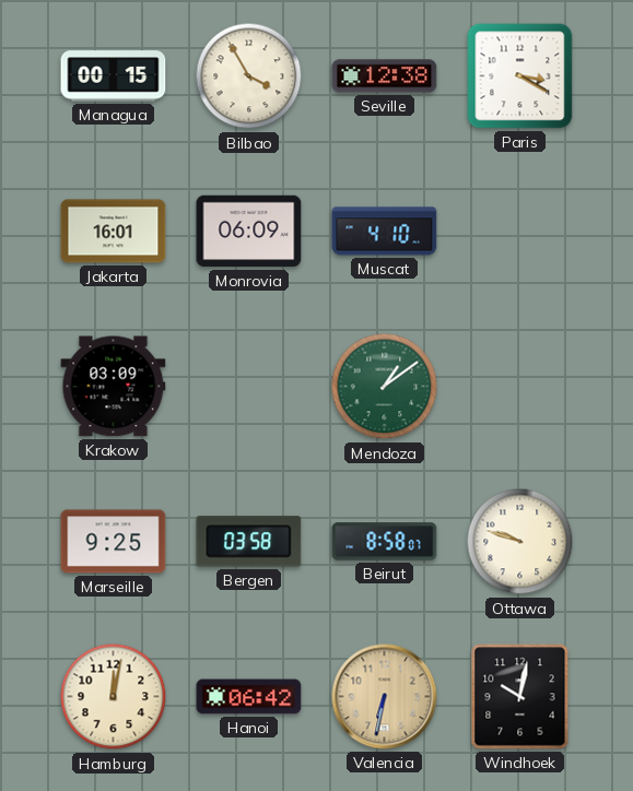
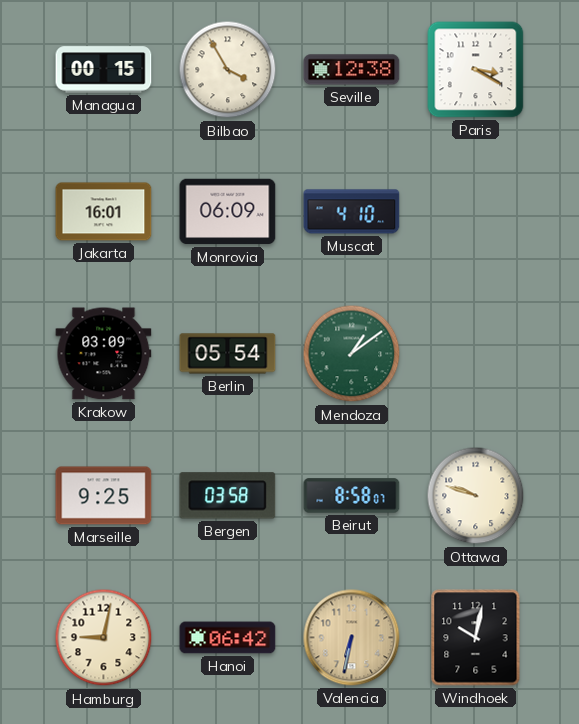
Berlin: none -> 05:54
Hamburg: 12:02 -> 9:02
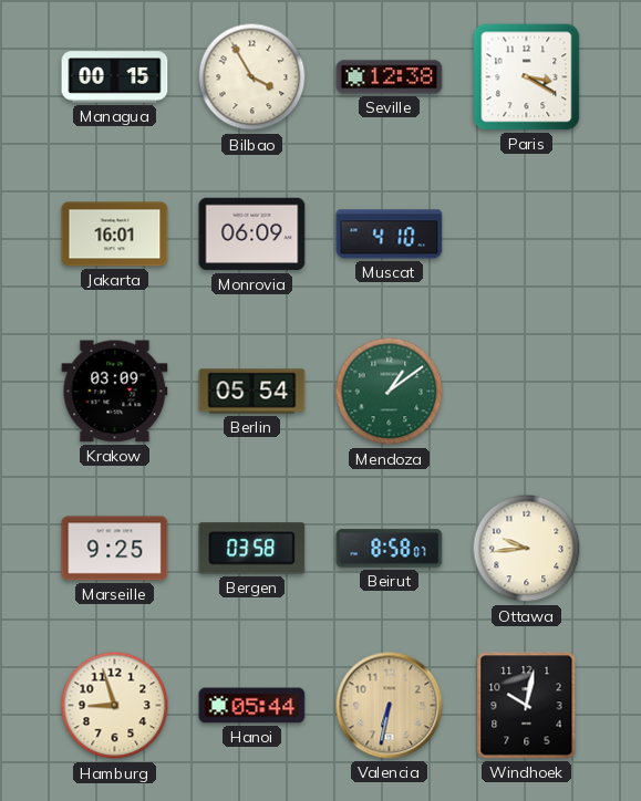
Ottawa: 9:48 -> 9:44
Hamburg: 9:02 -> 8:57
Hanoi: 06:42 -> 05:44
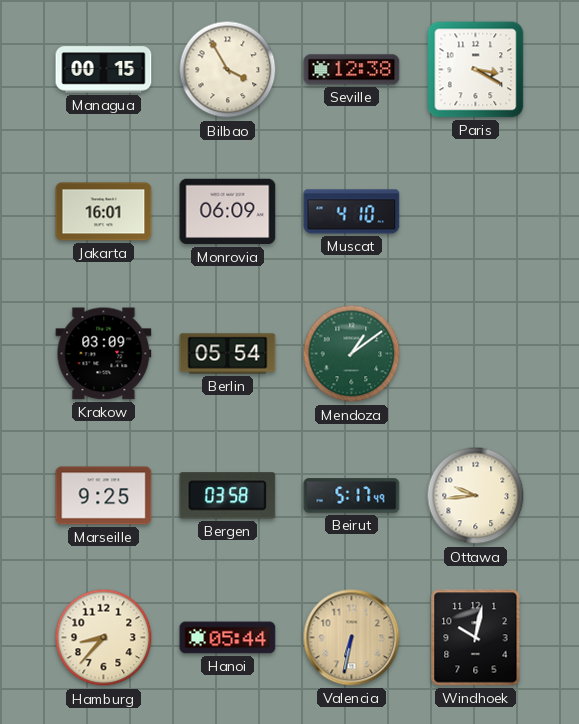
Beirut: 8:58 -> 5:17
Hamburg: 8:57 -> 8:37
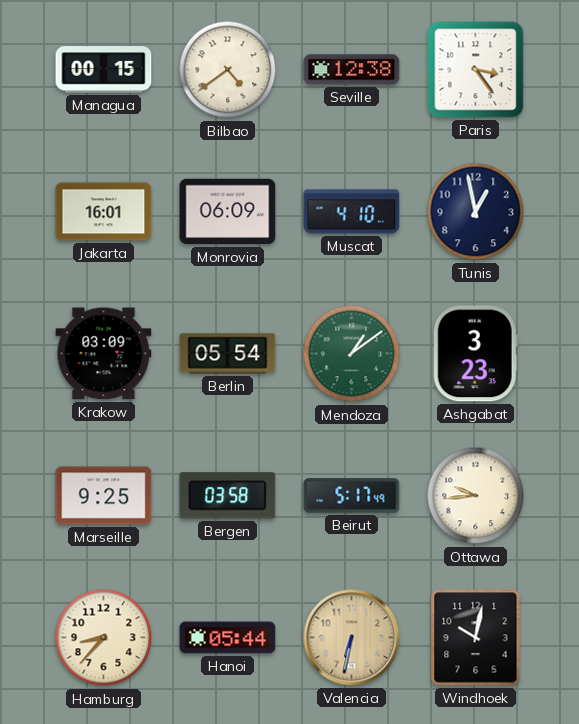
Bilbao: 3:55 -> 4:39
Paris: 3:20 -> 3:24
Tunis: none -> 12:58
Ashgabat: none -> 3:23
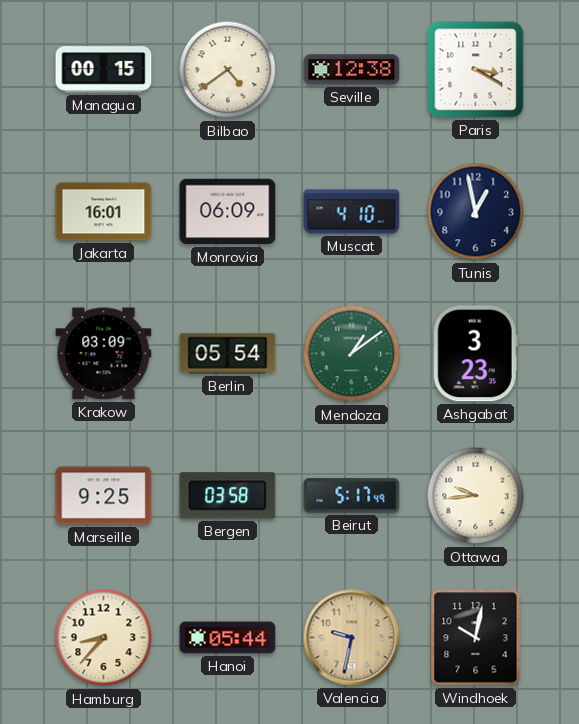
Paris: 3:24 -> 3:20
Valencia: 6:32 -> 9:32
